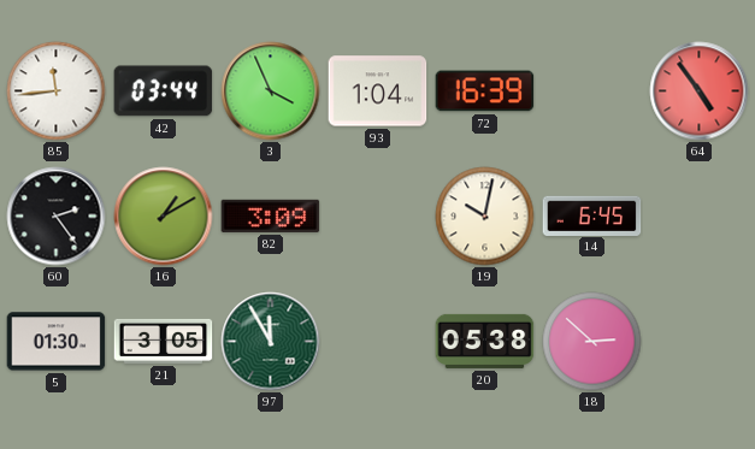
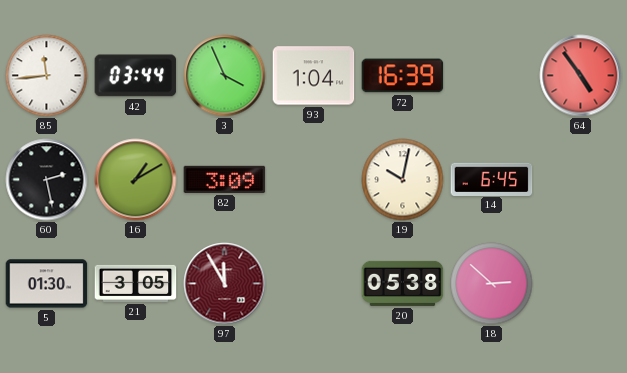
60: 2:24 -> 2:28
97 dial: green -> burgundy
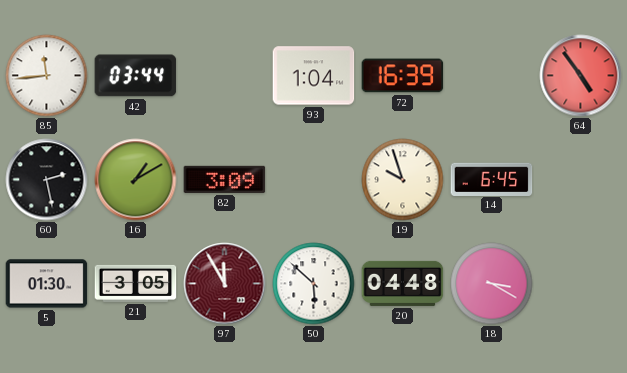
3: 3:56 -> none
19: 10:02 -> 9:57
50: none -> 5:52
20: 05:38 -> 04:48
18: 2:52 -> 3:20
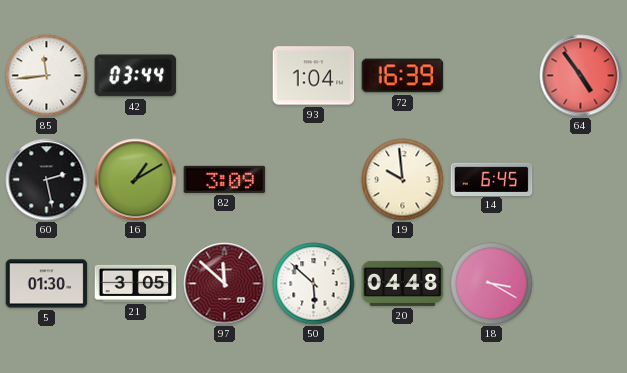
19: 9:57 -> 9:59
97: 11:55 -> 11:52
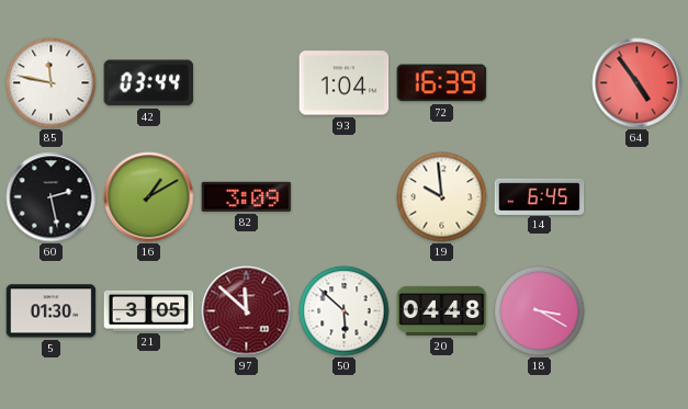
85: 11:44 -> 11:47
